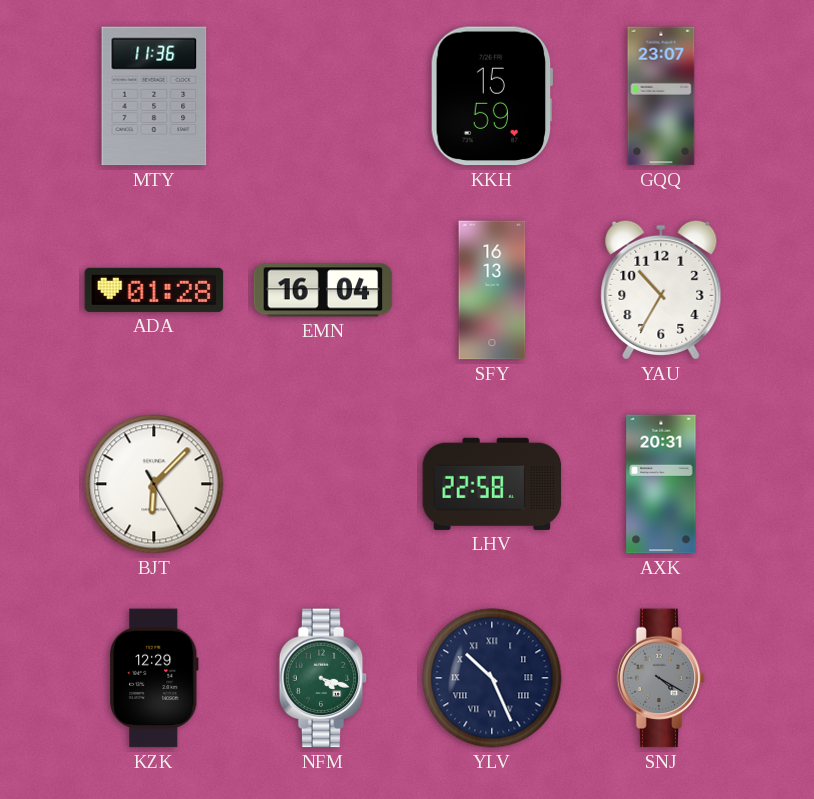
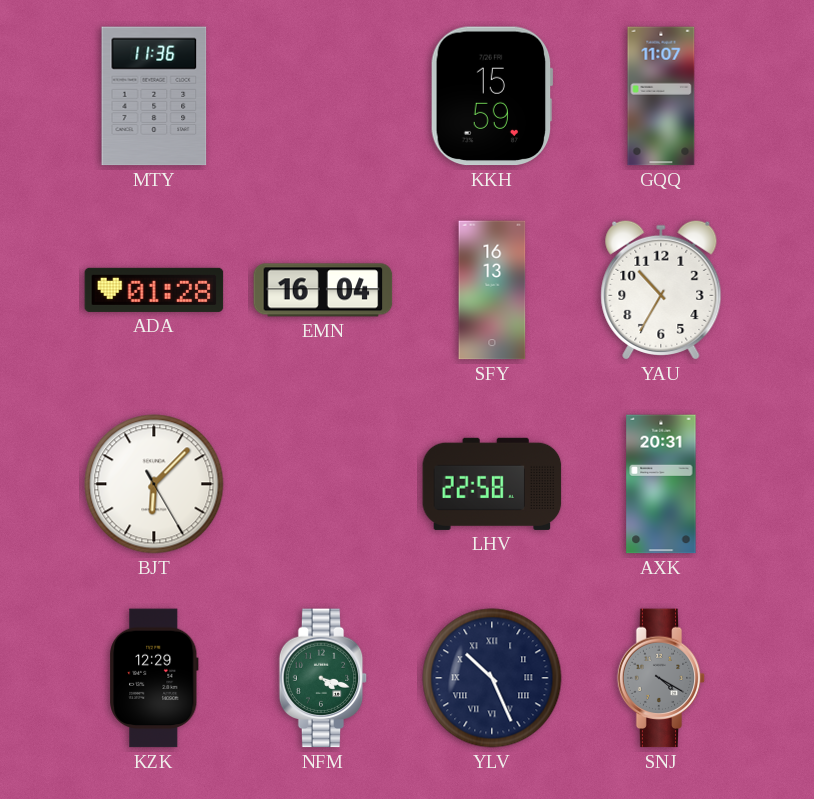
GQQ: 23:07 -> 11:07
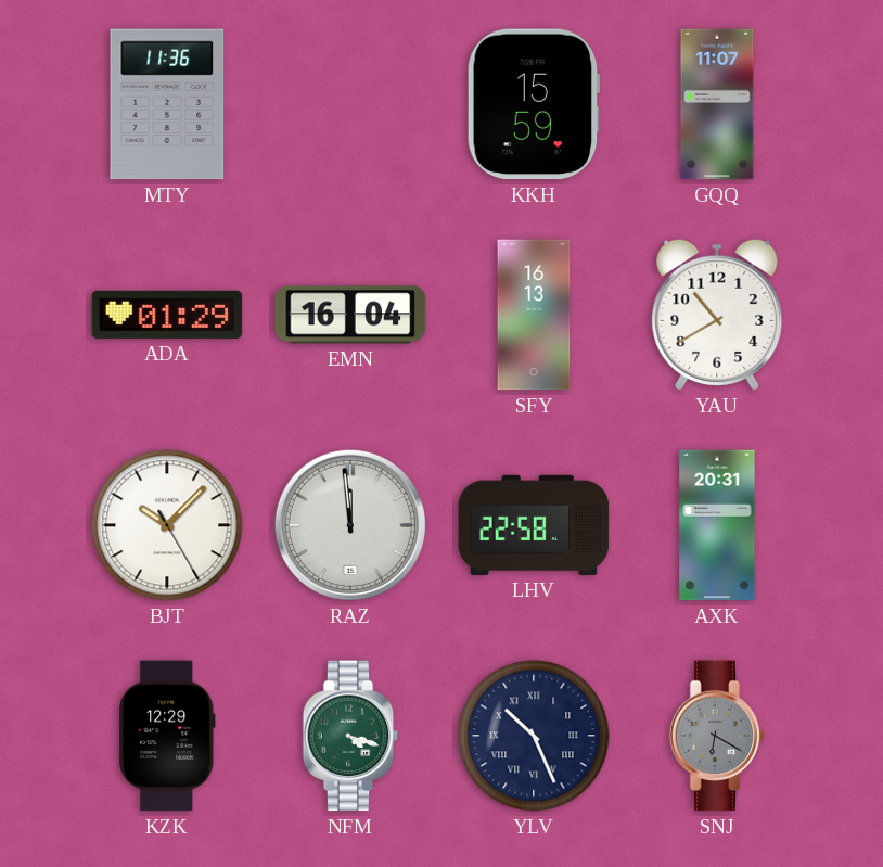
ADA: 01:28 -> 01:29
YAU: 10:35 -> 10:40
BJT: 6:07 -> 10:07
RAZ: none -> 11:59
SNJ: 4:20 -> 6:20
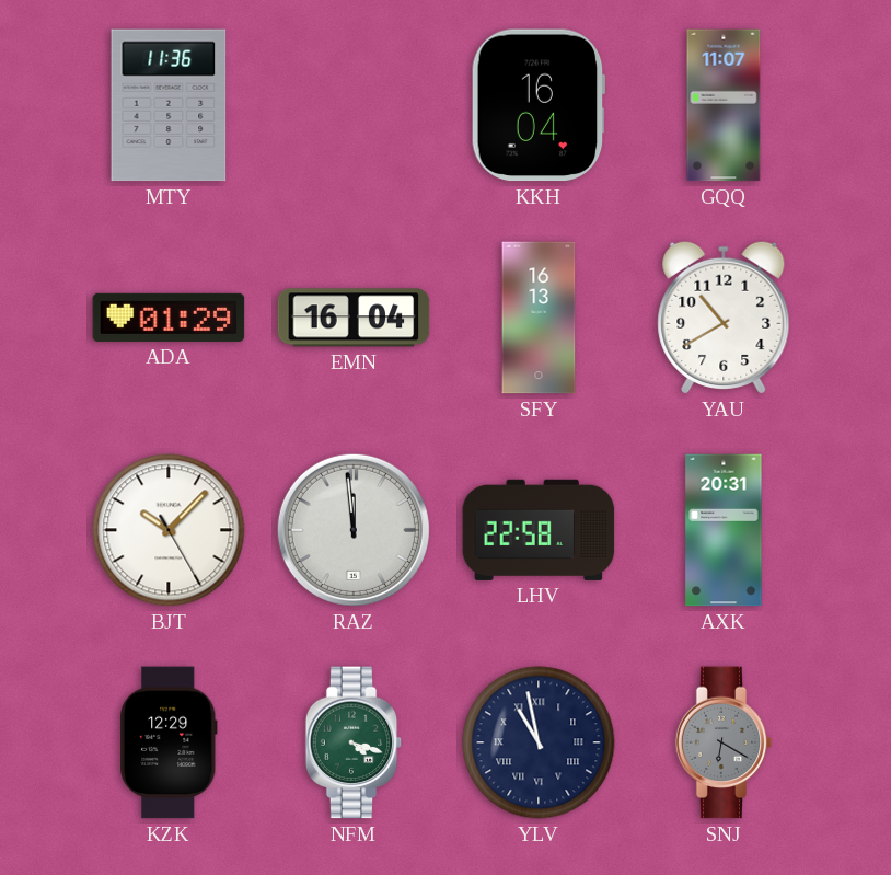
KKH: 15:59 -> 16:04
YLV: 10:26 -> 10:58
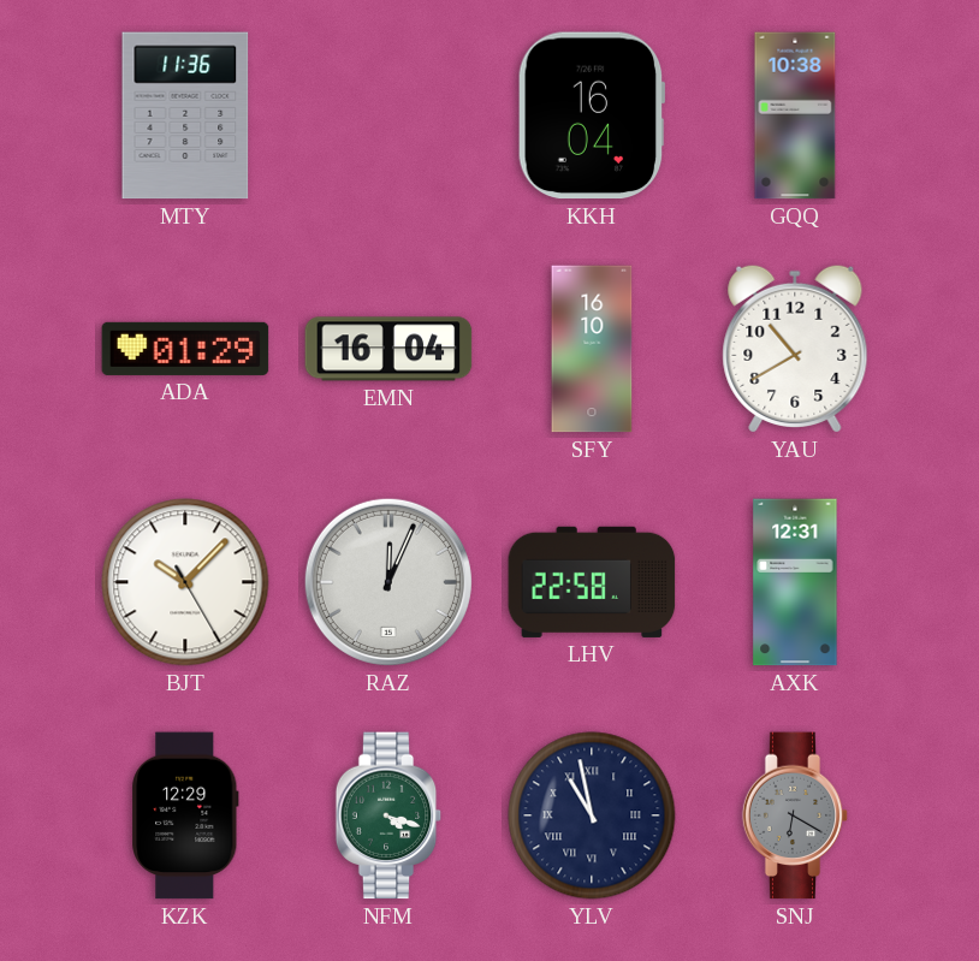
GQQ: 11:07 -> 10:38
SFY: 16:13 -> 16:10
RAZ: 11:59 -> 12:04
AXK: 20:31 -> 12:31
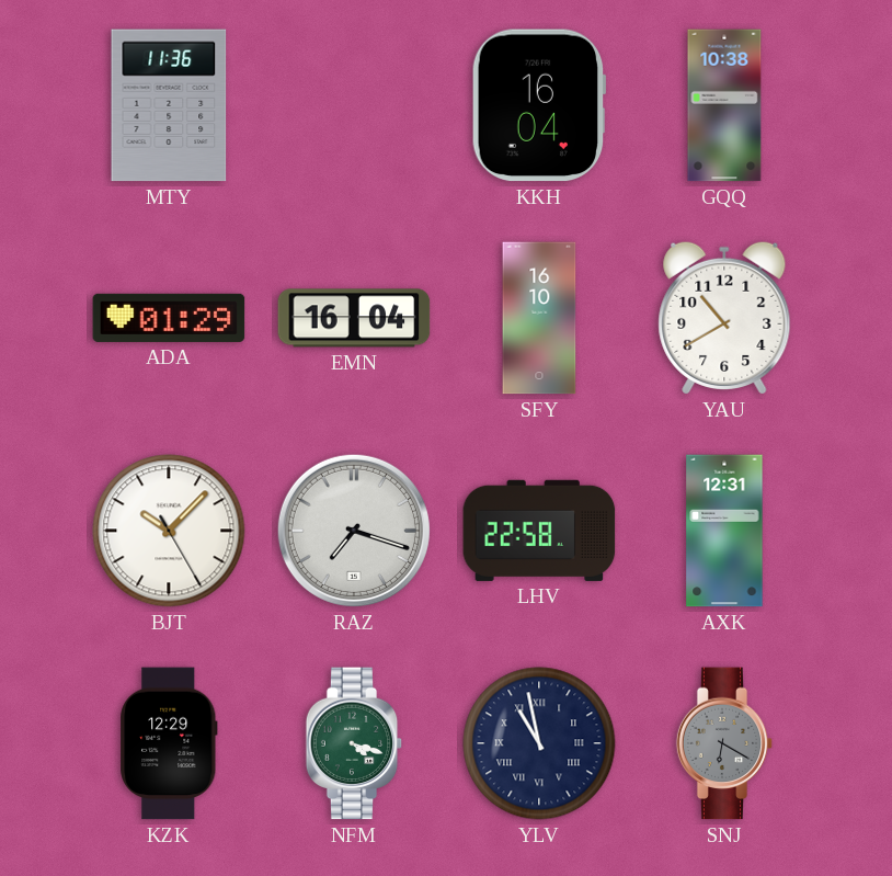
RAZ: 12:04 -> 7:18
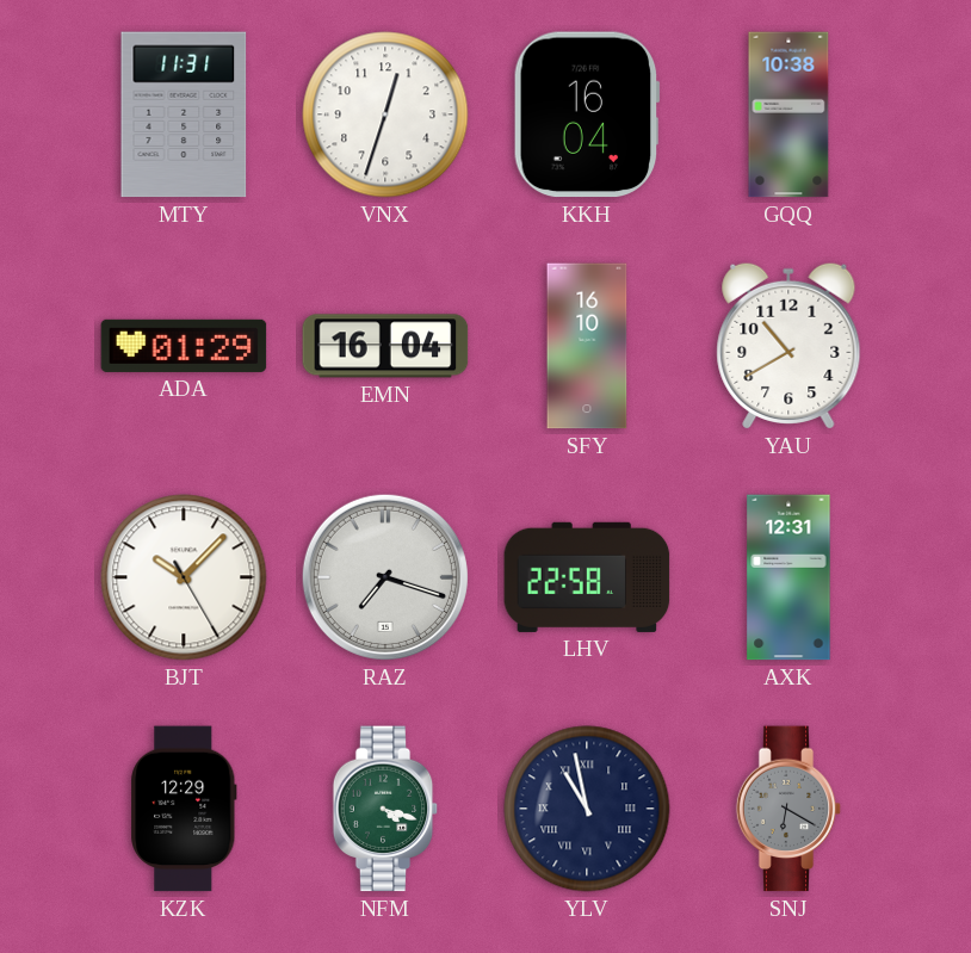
MTY: 11:36 -> 11:31
VNX: none -> 12:33
